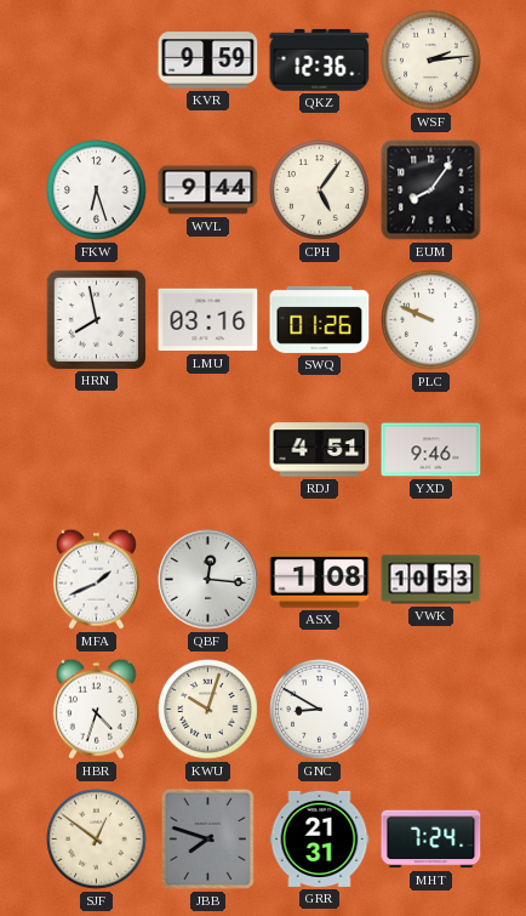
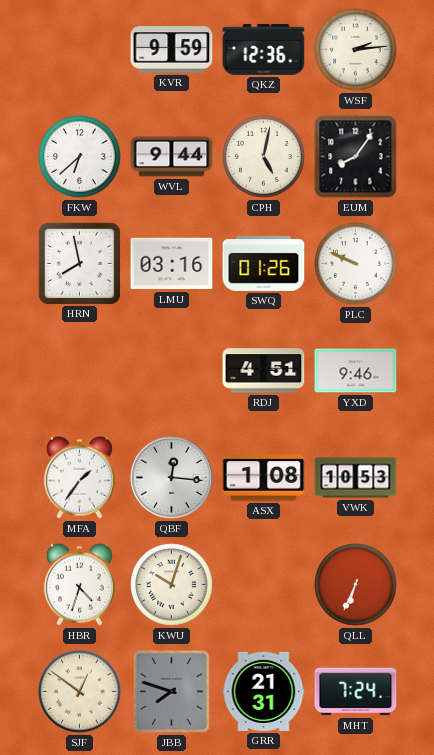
FKW: 6:27 -> 6:38
CPH: 5:06 -> 5:02
MFA: 1:41 -> 1:36
GNC: 8:50 -> none
QLL: none -> 6:34
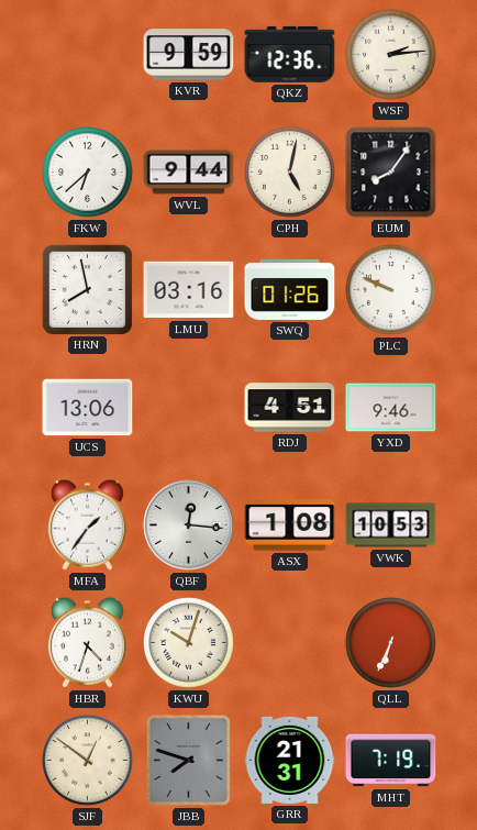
UCS: none -> 13:06
MHT: 7:24 -> 7:19
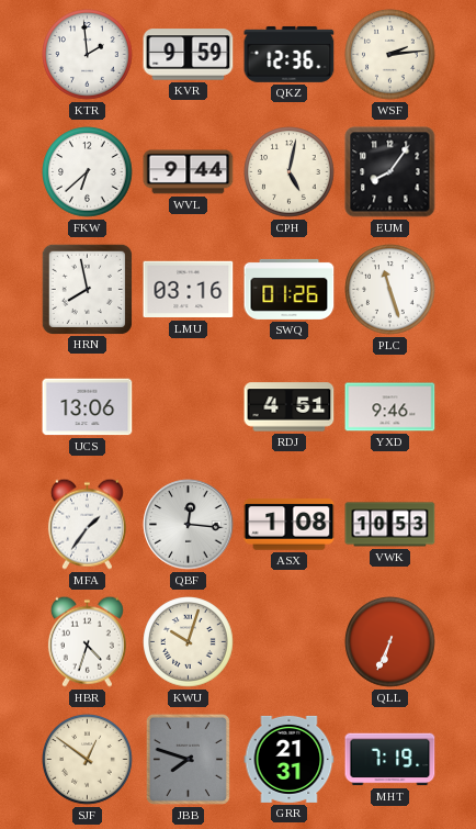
KTR: none -> 1:59
PLC: 9:49 -> 11:27
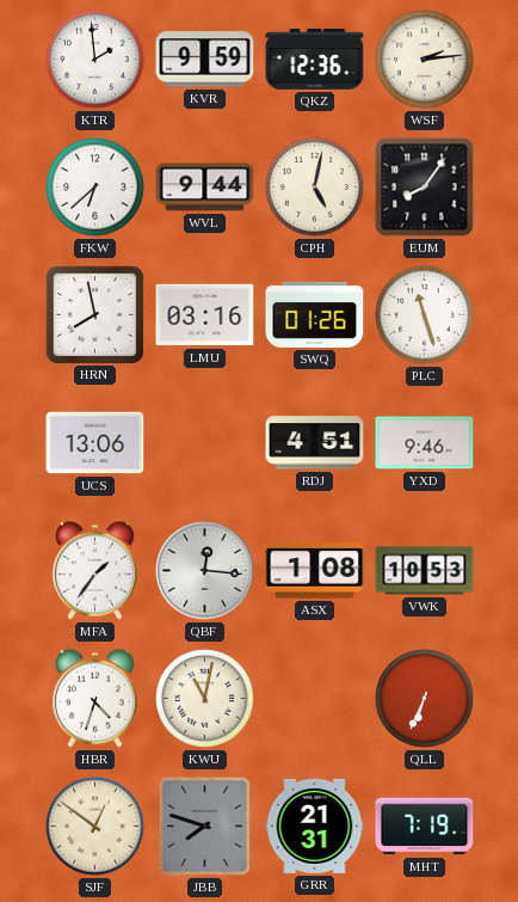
KWU: 10:03 -> 11:02
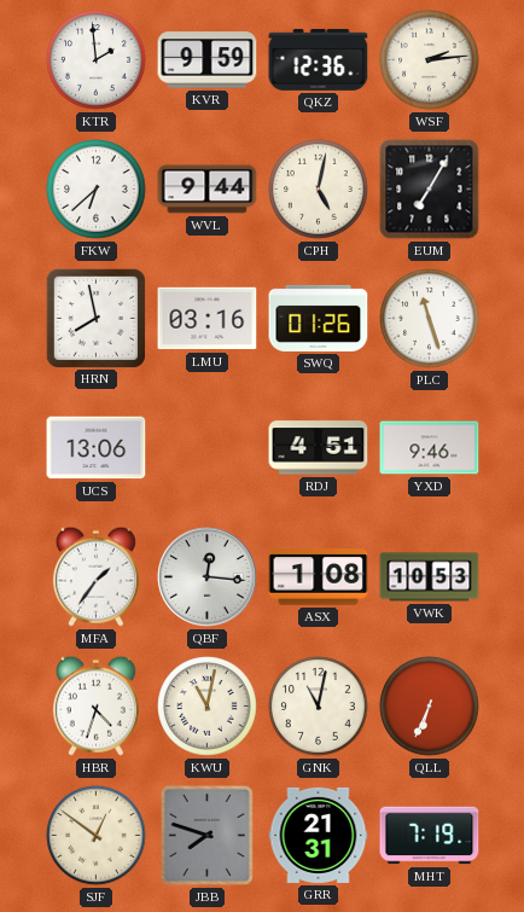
EUM: 8:06 -> 7:05
GNK: none -> 11:02
